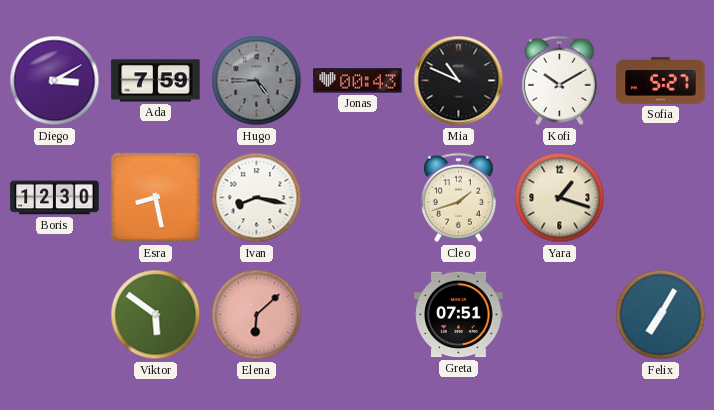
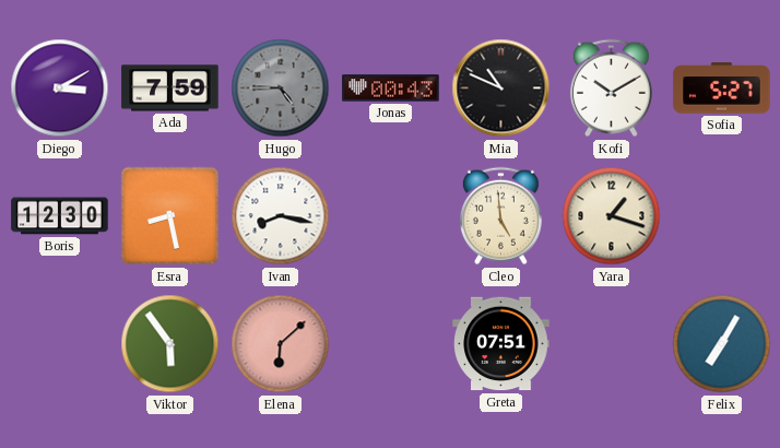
Cleo: 1:42 -> 4:59
Viktor: 5:51 -> 5:54
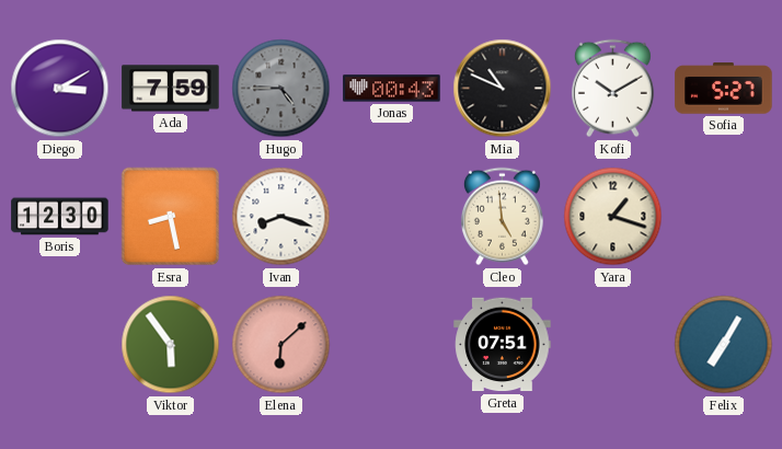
Ivan: 8:17 -> 8:18
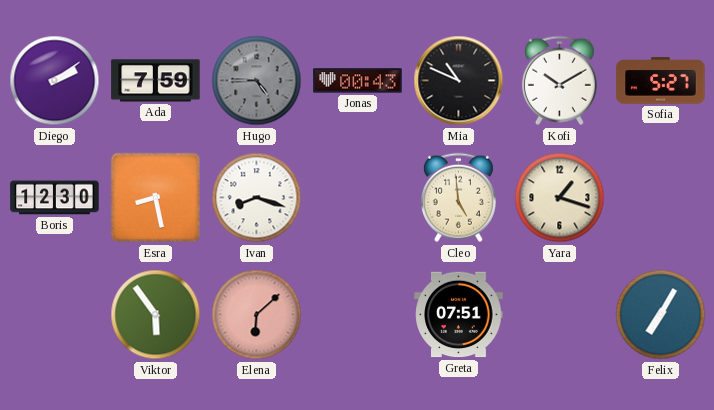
Diego: 3:10 -> 2:09
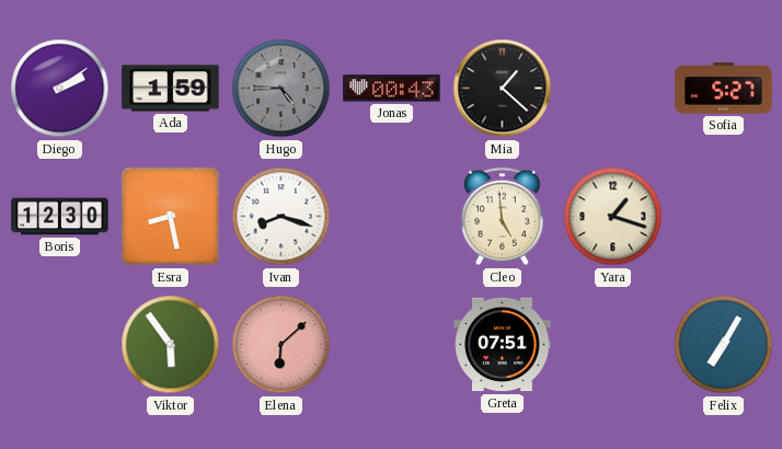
Ada: 7:59 -> 1:59
Mia: 10:49 -> 1:22
Kofi: 10:10 -> none
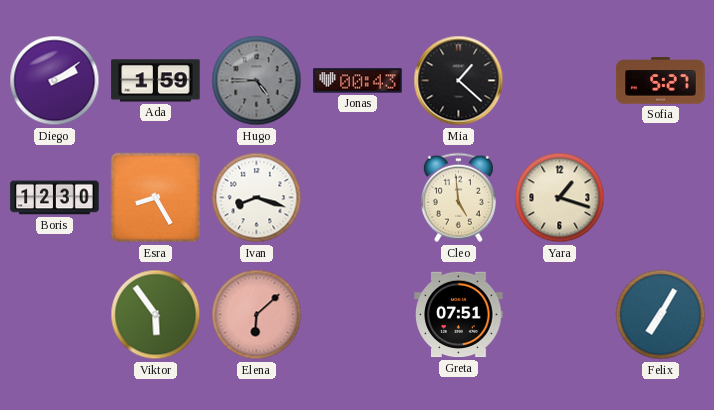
Esra: 8:28 -> 8:25
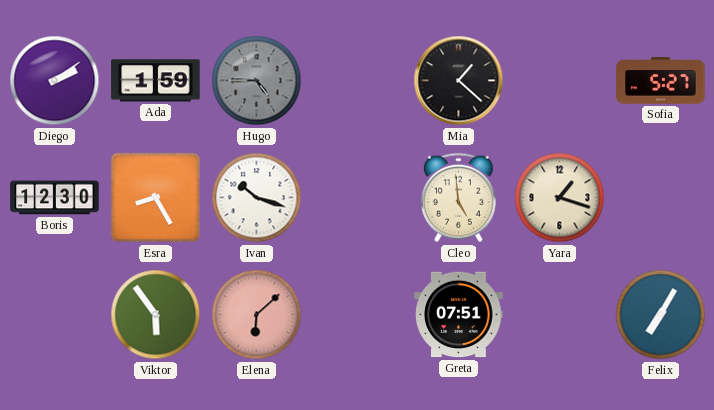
Jonas: 00:43 -> none
Ivan: 8:18 -> 10:18
